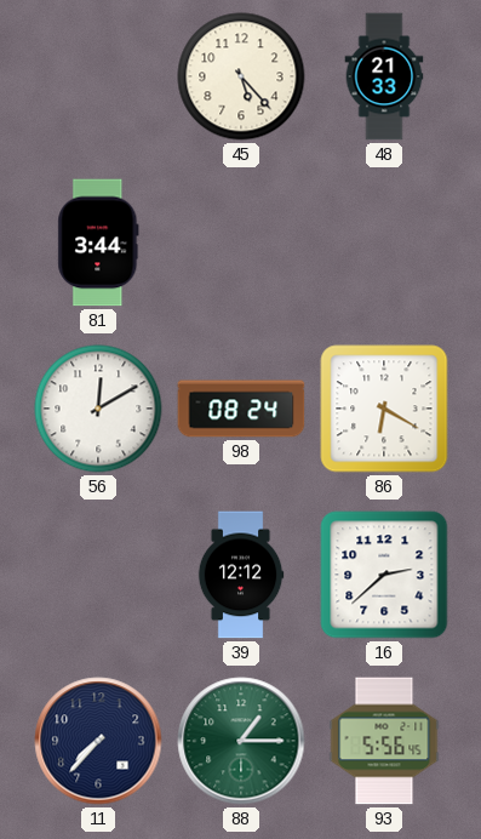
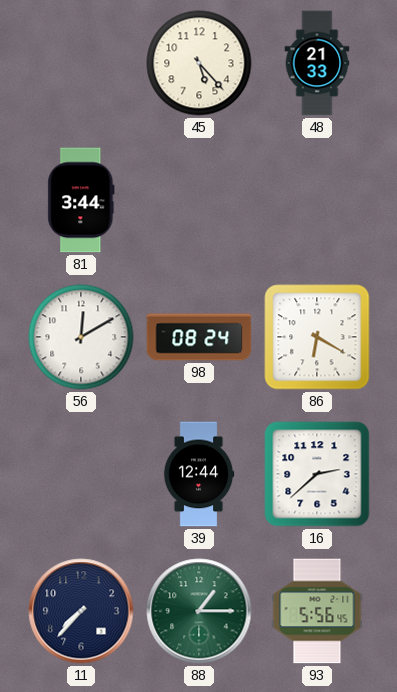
39: 12:12 -> 12:44
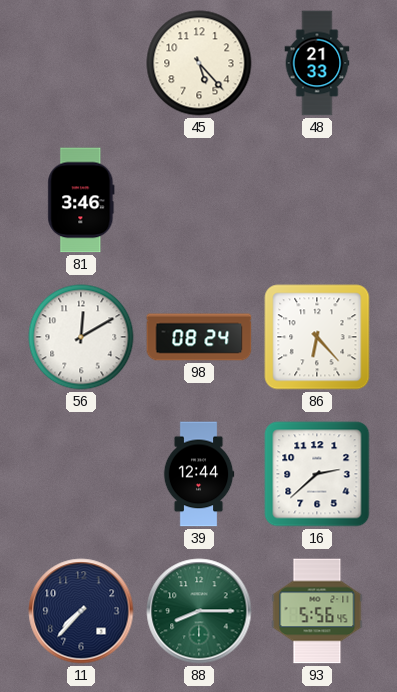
81: 3:44 -> 3:46
86: 6:20 -> 6:23
88: 1:15 -> 8:15
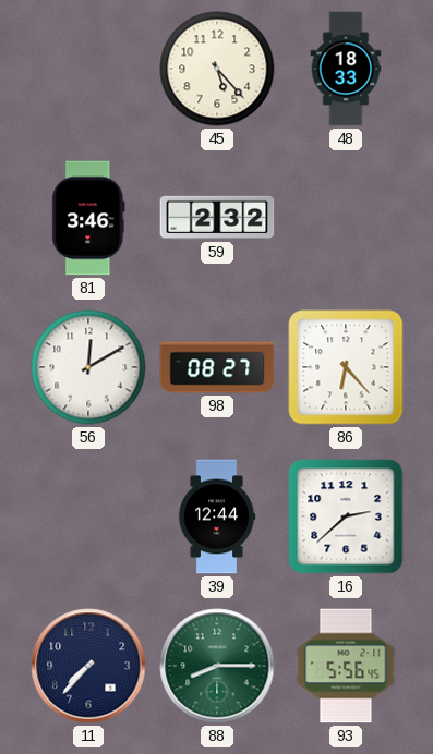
48: 21:33 -> 18:33
59: none -> 2:32
98: 08:24 -> 08:27
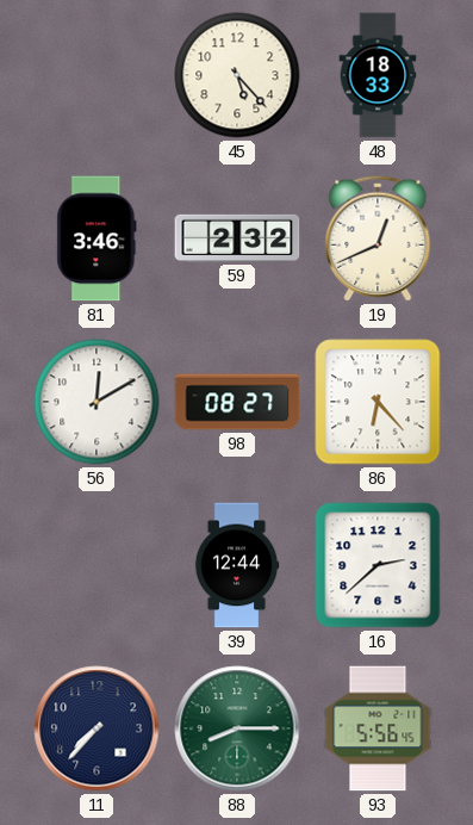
19: none -> 12:41
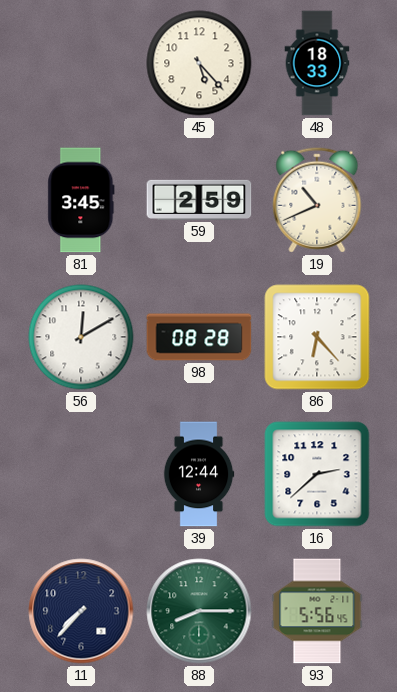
81: 3:46 -> 3:45
59: 2:32 -> 2:59
19: 12:41 -> 10:41
98: 08:27 -> 08:28
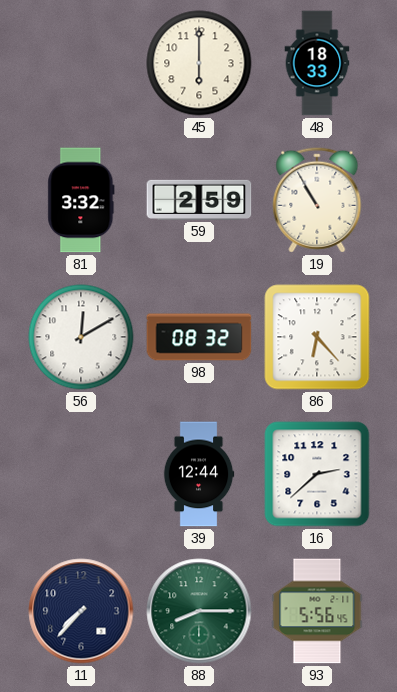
45: 5:23 -> 6:00
81: 3:45 -> 3:32
19: 10:41 -> 10:55
98: 08:28 -> 08:32
